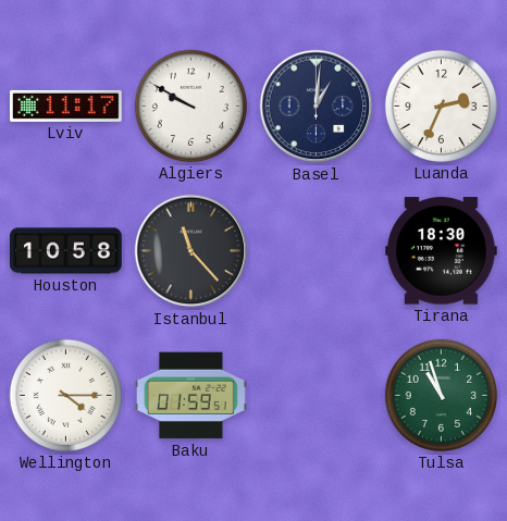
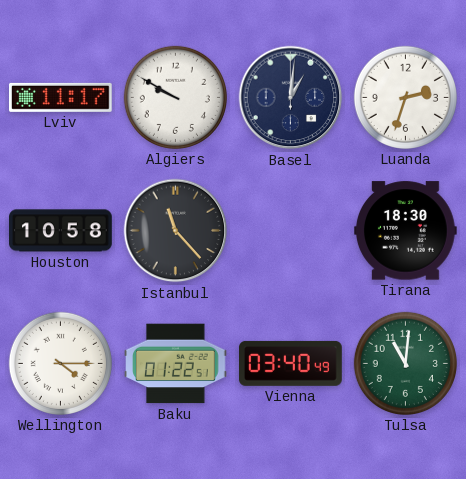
Luanda: 2:34 -> 2:33
Baku: 01:59 -> 01:22
Vienna: none -> 03:40
Tulsa: 10:57 -> 11:01
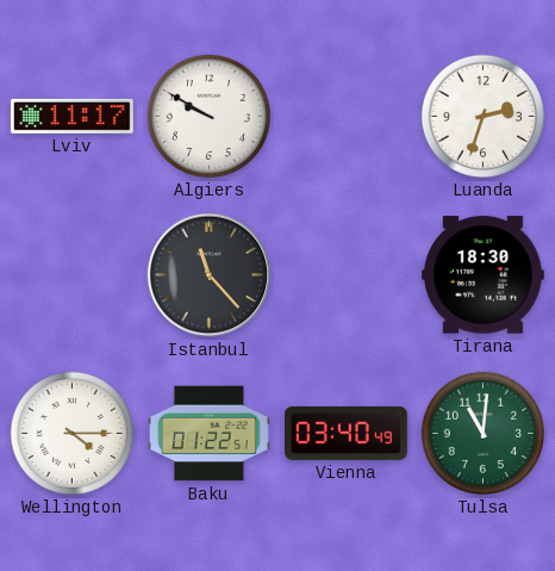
Basel: 1:01 -> none
Houston: 10:58 -> none
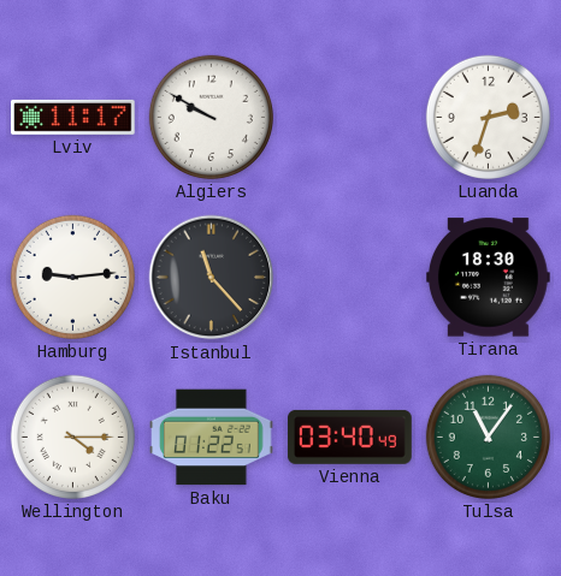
Hamburg: none -> 9:14
Tulsa: 11:01 -> 11:06
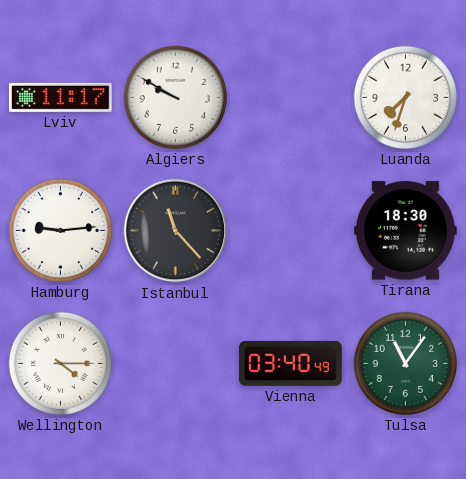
Luanda: 2:33 -> 7:33
Baku: 01:22 -> none
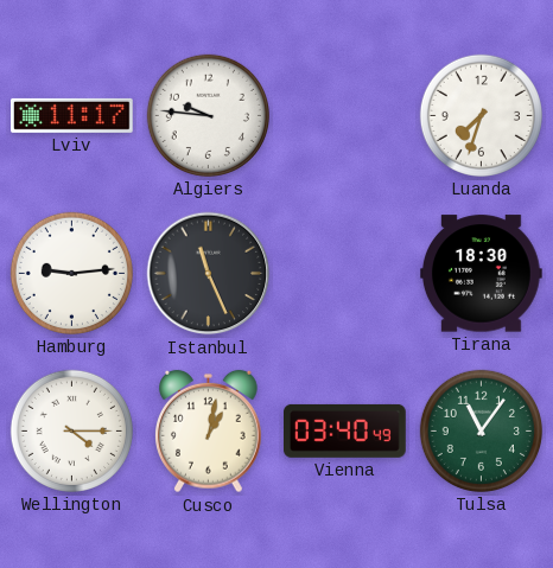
Algiers: 9:50 -> 9:46
Istanbul: 11:23 -> 11:26
Cusco: none -> 1:02
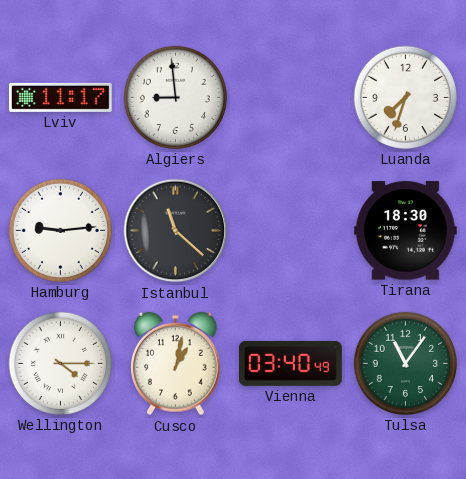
Algiers: 9:46 -> 8:59
Istanbul: 11:26 -> 11:22
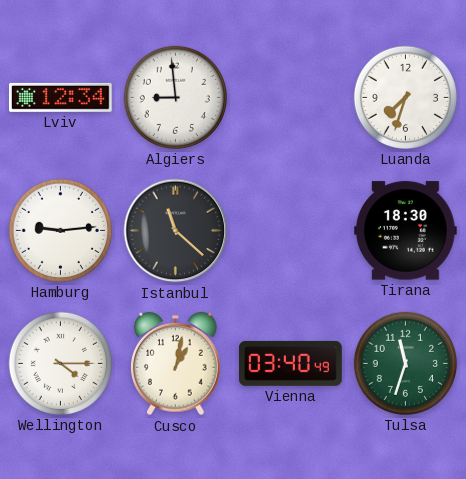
Lviv: 11:17 -> 12:34
Tulsa: 11:06 -> 11:33
